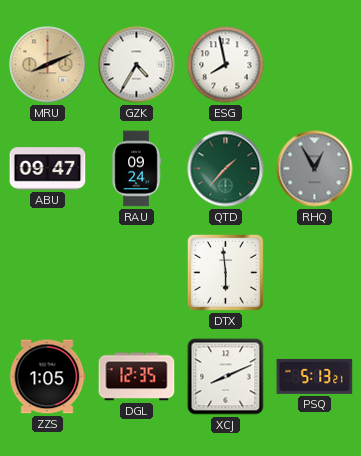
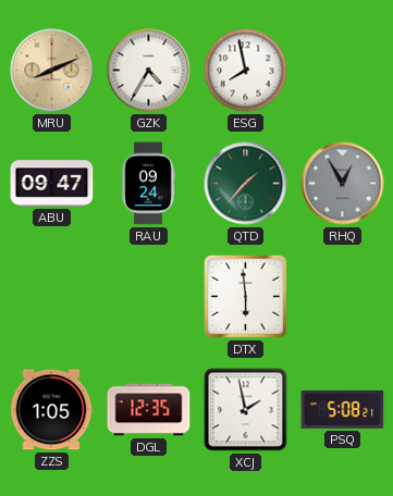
XCJ: 8:11 -> 1:58
PSQ: 5:13 -> 5:08
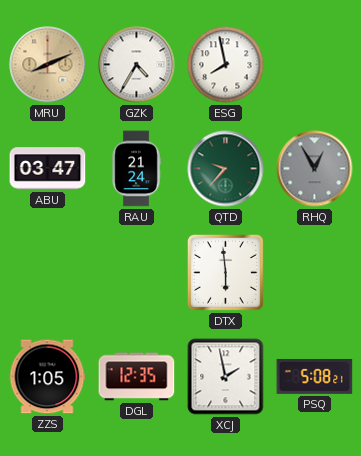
ABU: 09:47 -> 03:47
RAU: 09:24 -> 21:24
QTD: 1:37 -> 9:37
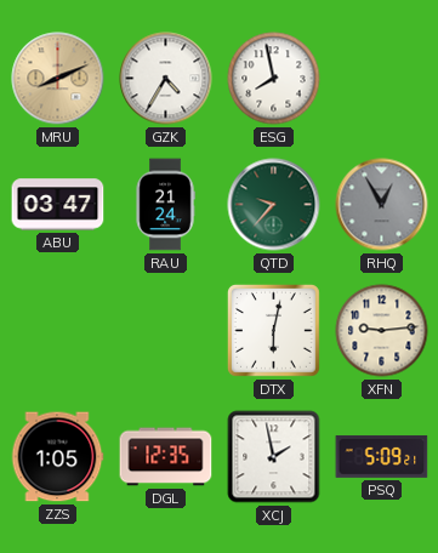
DTX: 5:59 -> 6:02
XFN: none -> 9:14
PSQ: 5:08 -> 5:09
